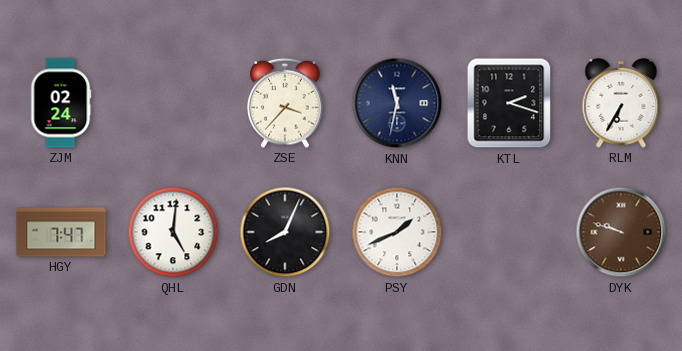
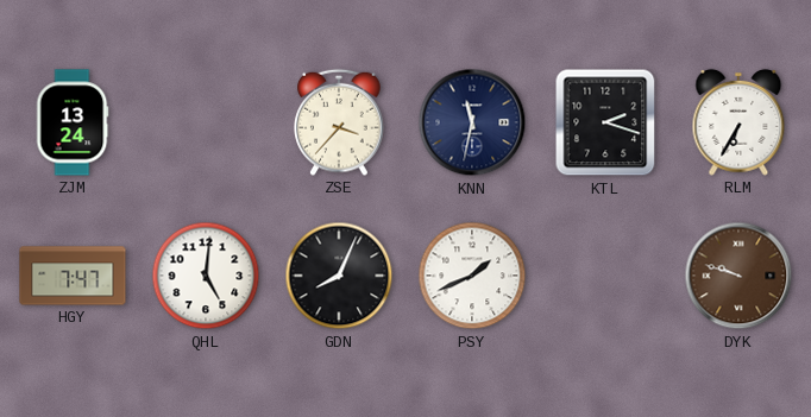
ZJM: 02:24 -> 13:24
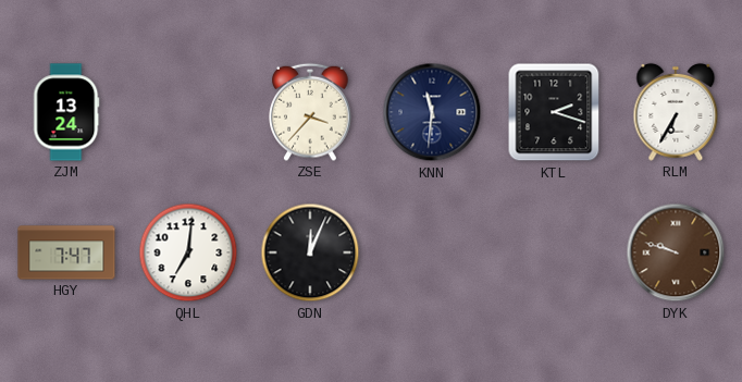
KNN: 11:32 -> 11:31
QHL: 5:01 -> 7:01
GDN: 8:04 -> 12:04
PSY: 1:41 -> none
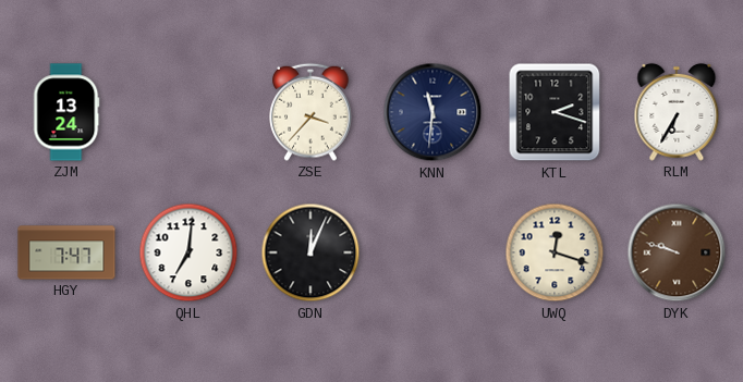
UWQ: none -> 12:18
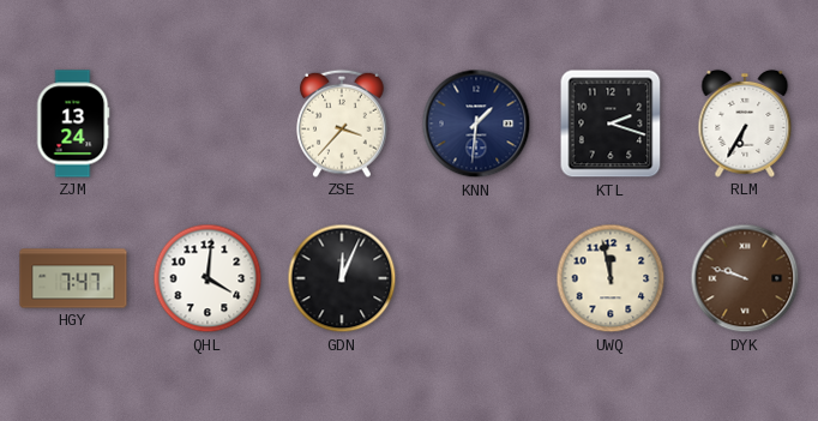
KNN: 11:31 -> 1:31
QHL: 7:01 -> 4:01
UWQ: 12:18 -> 11:58
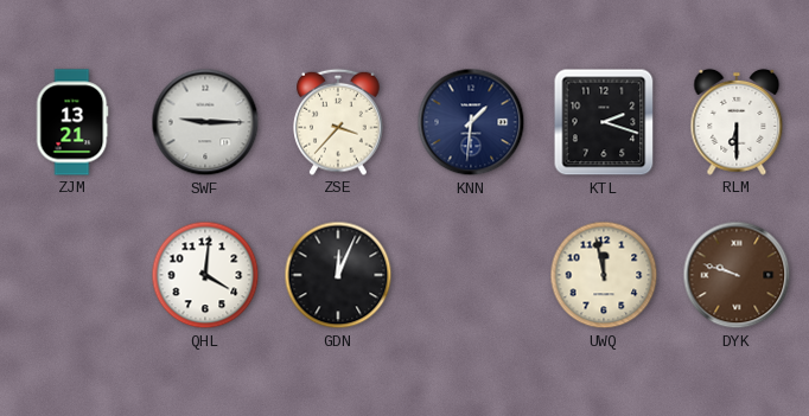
ZJM: 13:24 -> 13:21
SWF: none -> 9:15
RLM: 6:35 -> 6:30
HGY: 7:47 -> none
